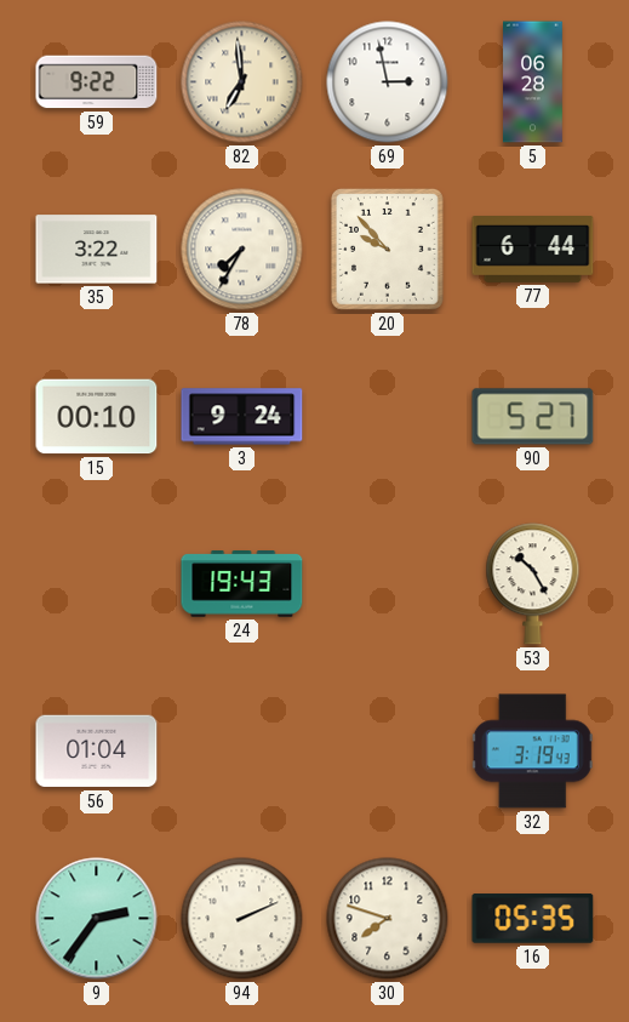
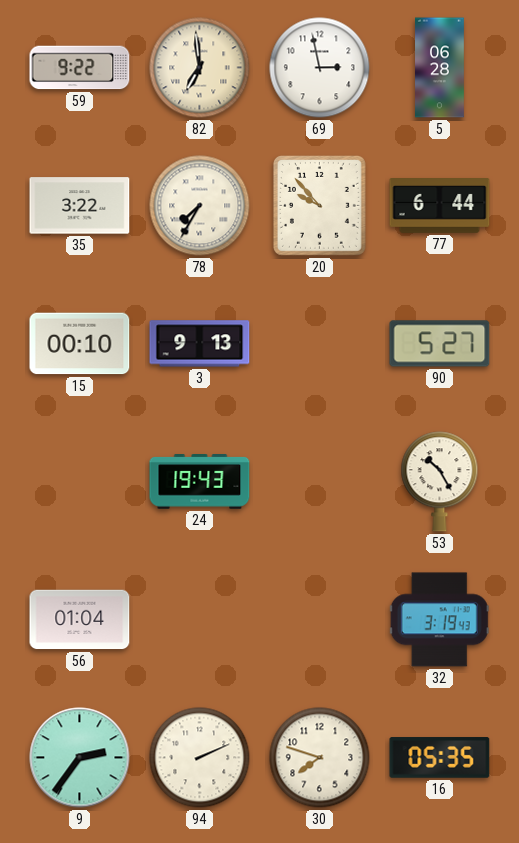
3: 9:24 -> 9:13
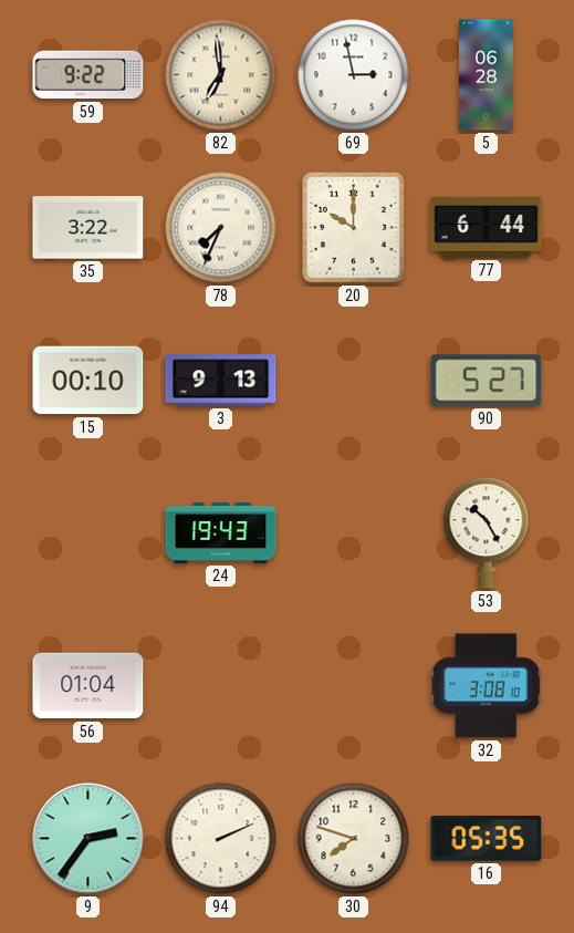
78: 7:35 -> 7:34
20: 9:53 -> 10:00
32: 3:19 -> 3:08
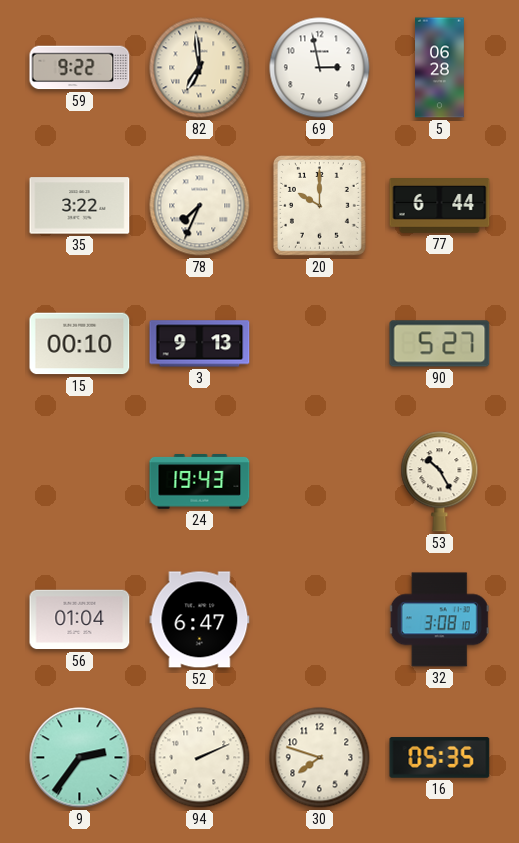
52: none -> 6:47
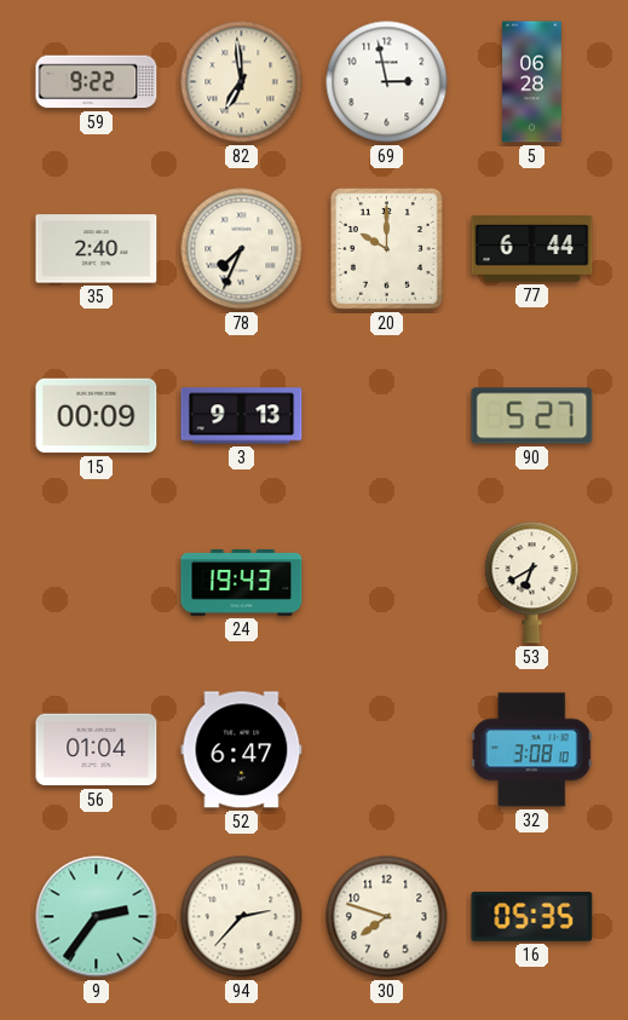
35: 3:22 -> 2:40
15: 00:10 -> 00:09
53: 10:25 -> 6:40
94: 2:11 -> 2:37
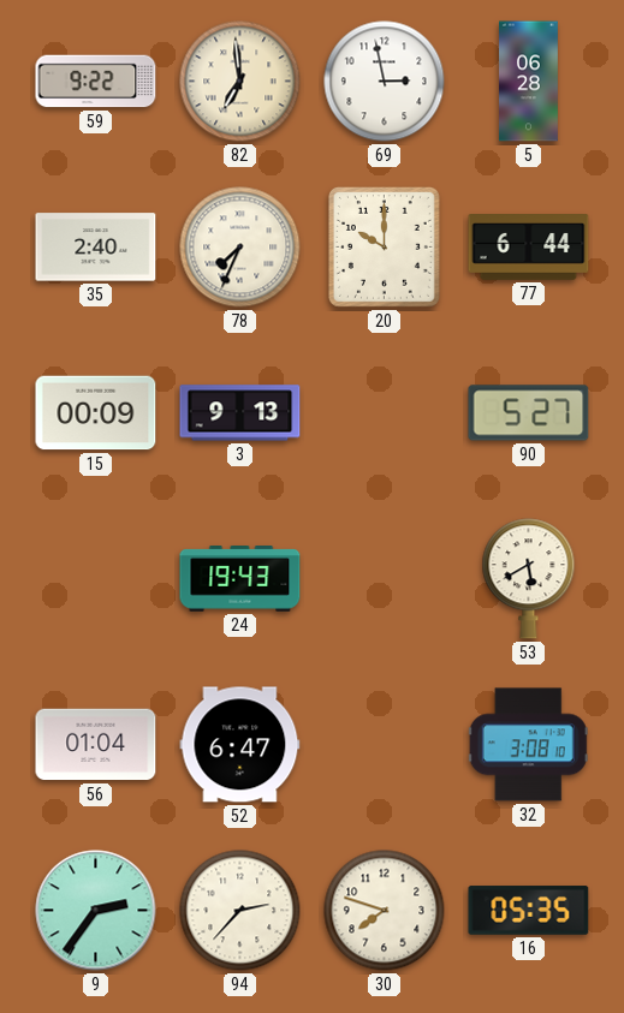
53: 6:40 -> 5:40
